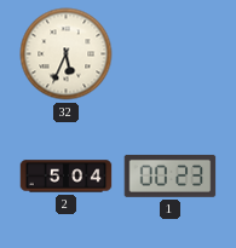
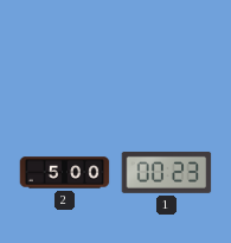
32: 5:34 -> none
2: 5:04 -> 5:00
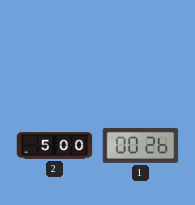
1: 00:23 -> 00:26
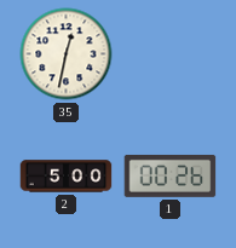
35: none -> 12:32
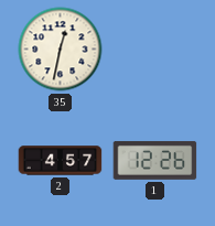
2: 5:00 -> 4:57
1: 00:26 -> 12:26
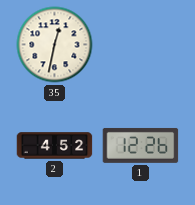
2: 4:57 -> 4:52
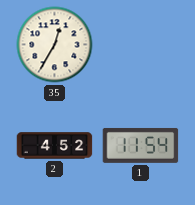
35: 12:32 -> 12:35
1: 12:26 -> 11:54
